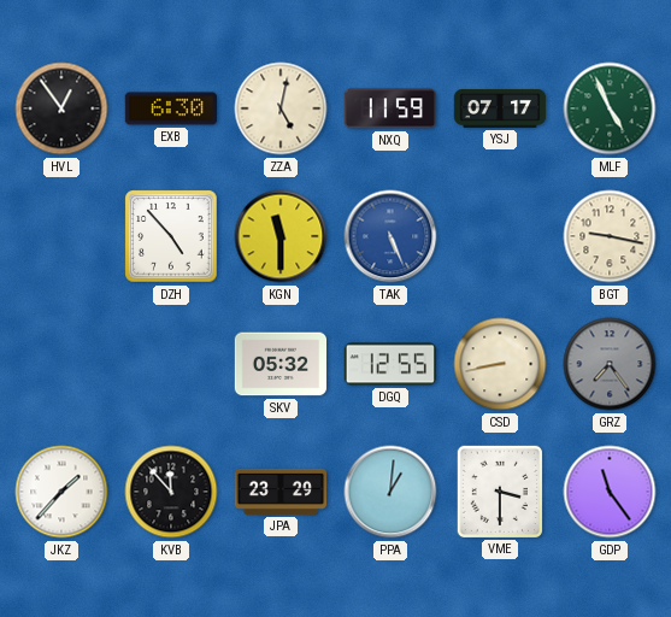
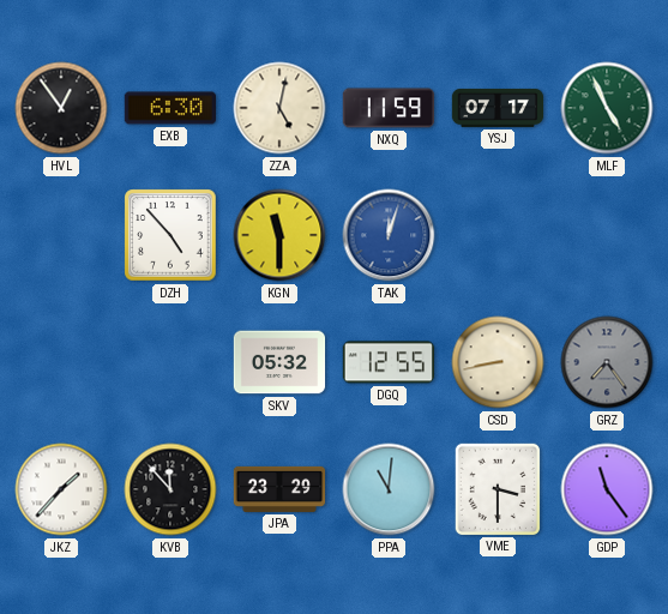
TAK: 5:26 -> 12:03
BGT: 9:17 -> none
PPA: 1:01 -> 11:01
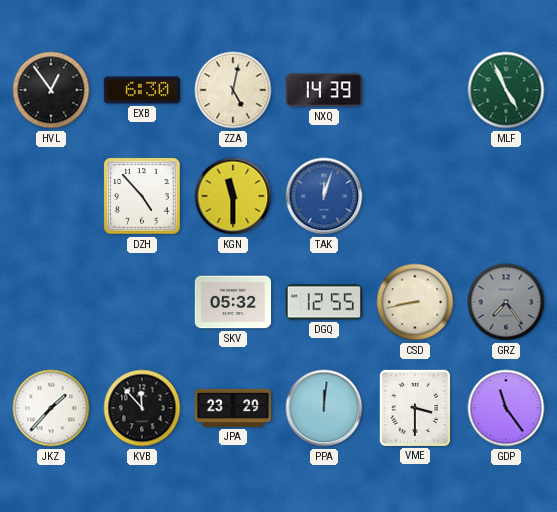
NXQ: 11:59 -> 14:39
YSJ: 07:17 -> none
PPA: 11:01 -> 12:01
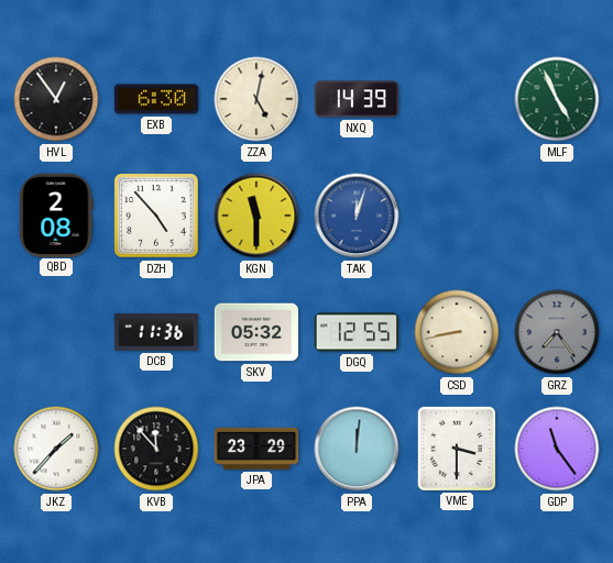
QBD: none -> 2:08
DCB: none -> 11:36
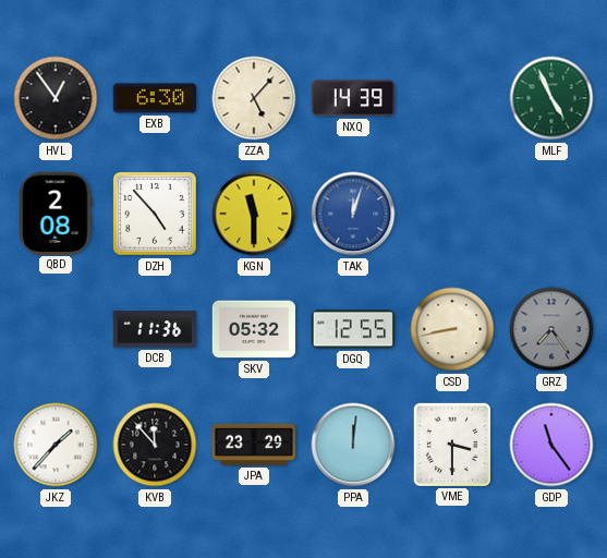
ZZA: 5:02 -> 5:07
